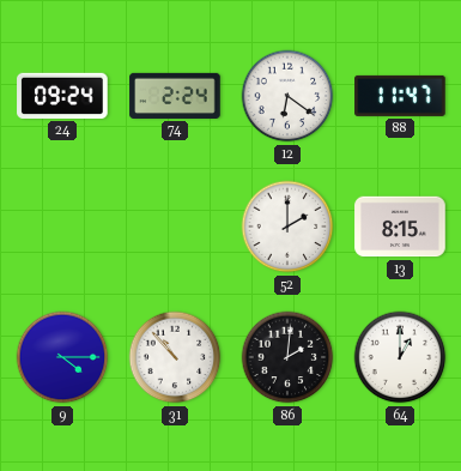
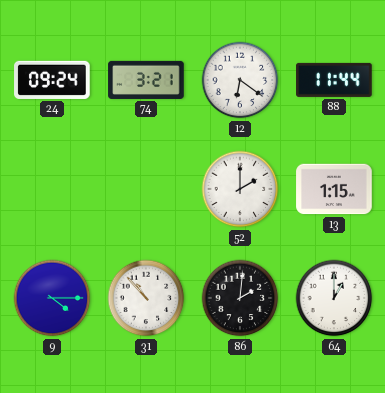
74: 2:24 -> 3:21
88: 11:47 -> 11:44
13: 8:15 -> 1:15
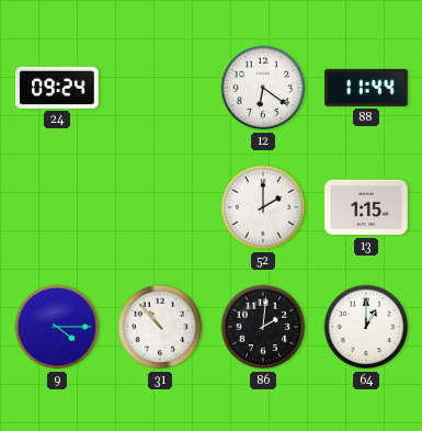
74: 3:21 -> none
